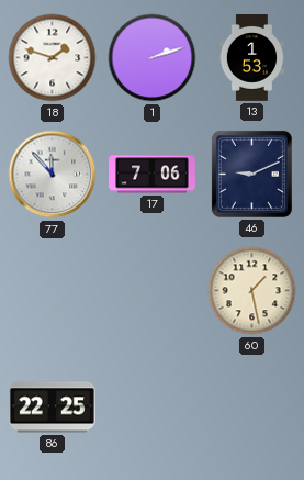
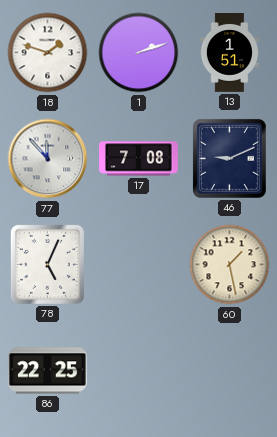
13: 1:53 -> 1:51
17: 7:06 -> 7:08
78: none -> 5:04
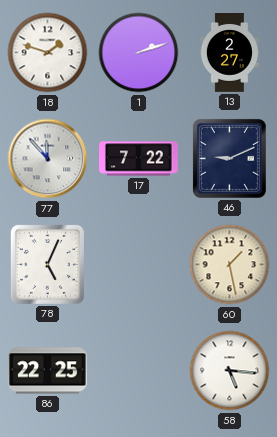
13: 1:51 -> 2:27
17: 7:08 -> 7:22
58: none -> 5:16
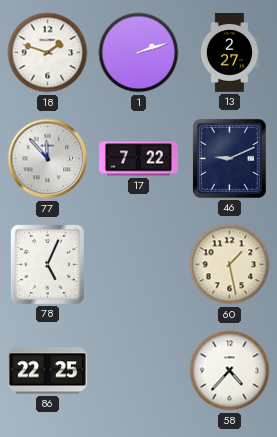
58: 5:16 -> 4:37
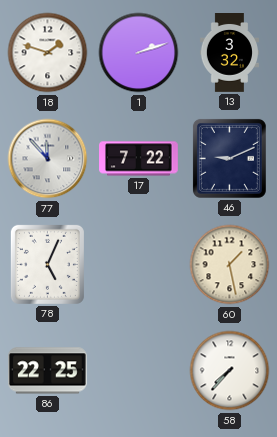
13: 2:27 -> 3:32
58: 4:37 -> 7:37
